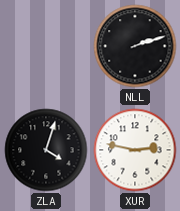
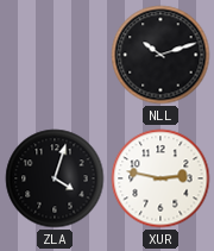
NLL: 2:12 -> 10:12
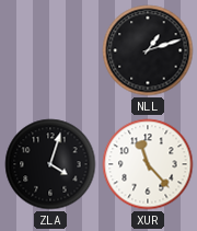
NLL: 10:12 -> 1:12
XUR: 2:47 -> 11:23
